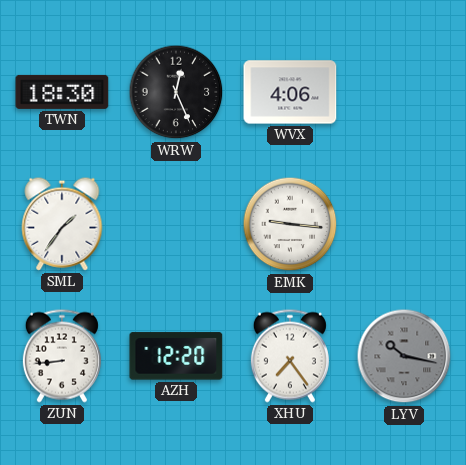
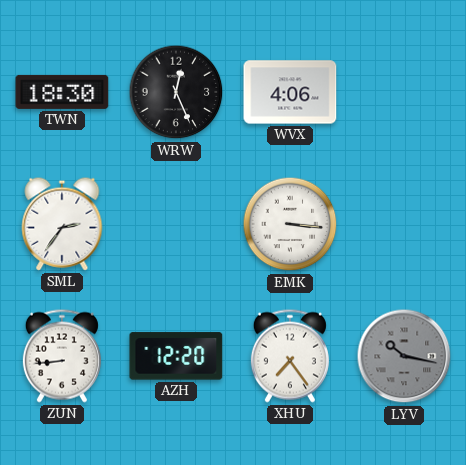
SML: 1:36 -> 2:36
EMK: 9:16 -> 3:16
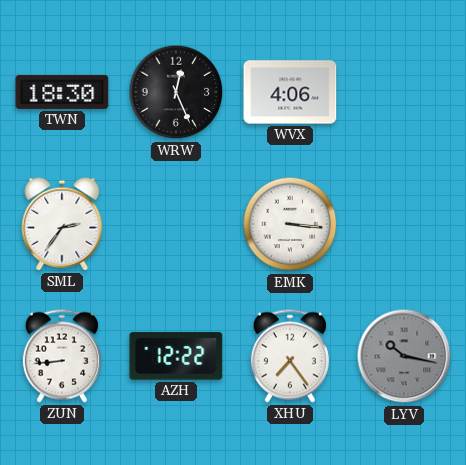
AZH: 12:20 -> 12:22
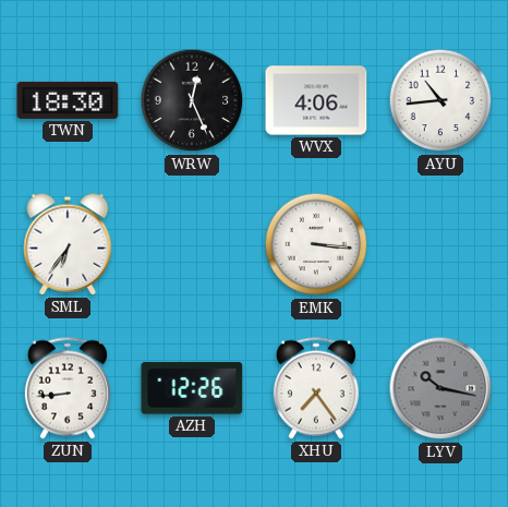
AYU: none -> 10:44
SML: 2:36 -> 6:36
AZH: 12:22 -> 12:26
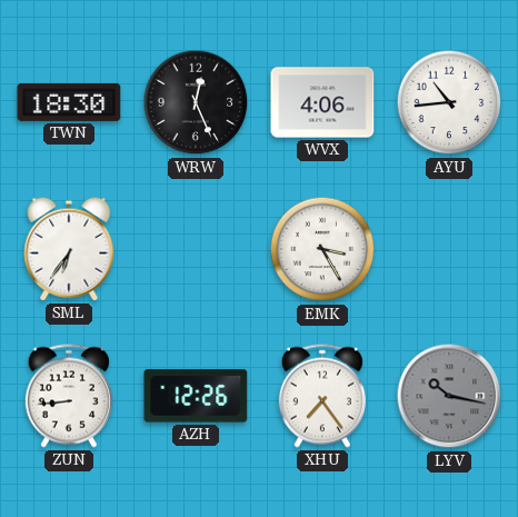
EMK: 3:16 -> 3:25
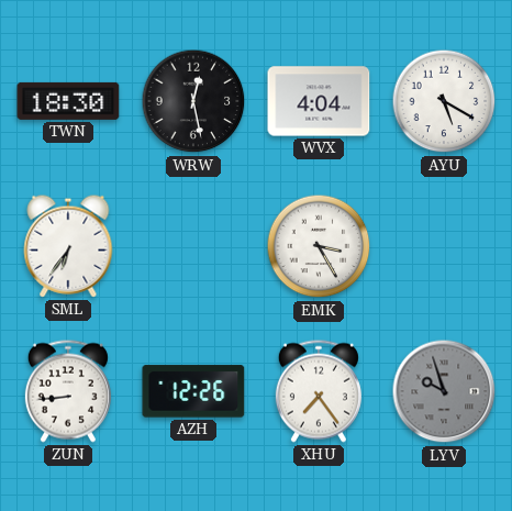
WRW: 12:26 -> 12:28
WVX: 4:06 -> 4:04
AYU: 10:44 -> 5:20
LYV: 10:17 -> 9:57
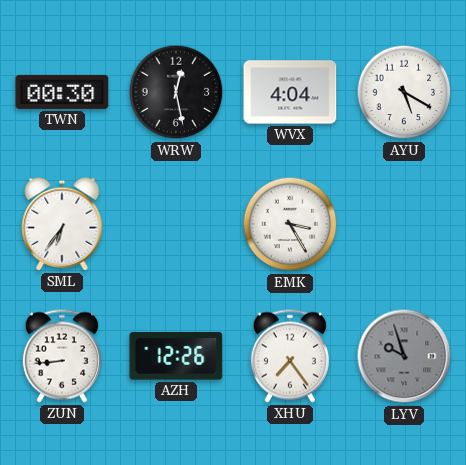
TWN: 18:30 -> 00:30
